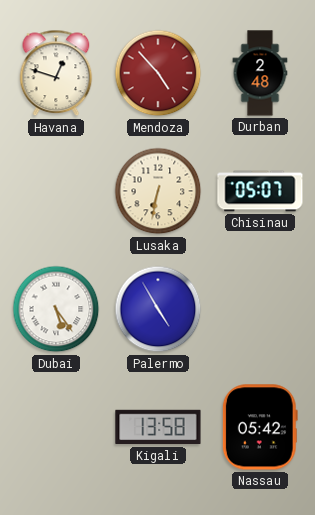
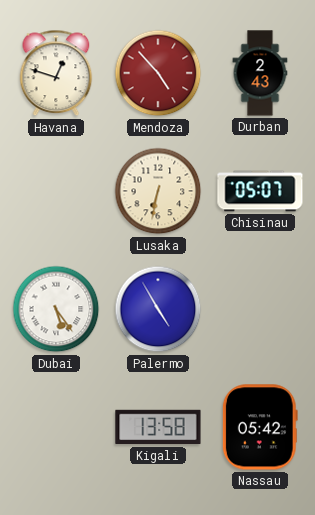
Durban: 2:48 -> 2:43
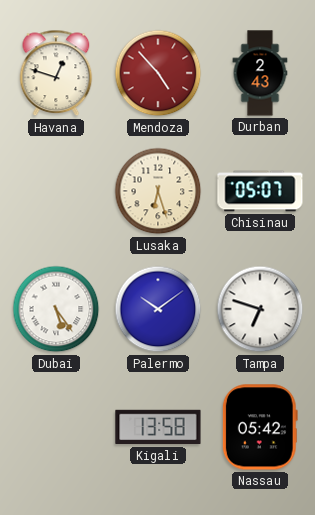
Lusaka: 6:32 -> 6:27
Palermo: 4:55 -> 10:09
Tampa: none -> 6:48
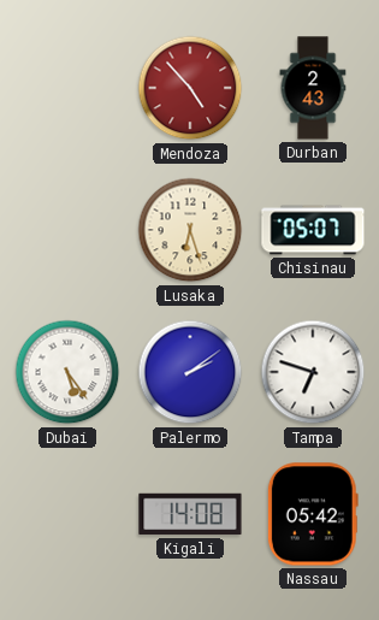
Havana: 12:48 -> none
Palermo: 10:09 -> 2:09
Kigali: 13:58 -> 14:08
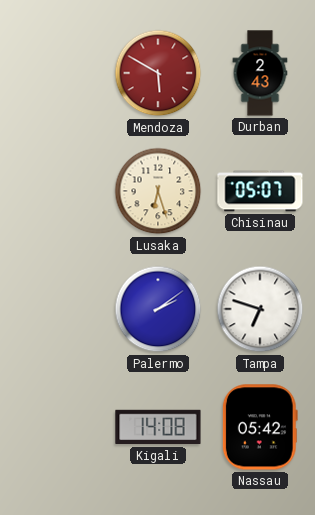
Mendoza: 4:53 -> 5:50
Dubai: 5:24 -> none
